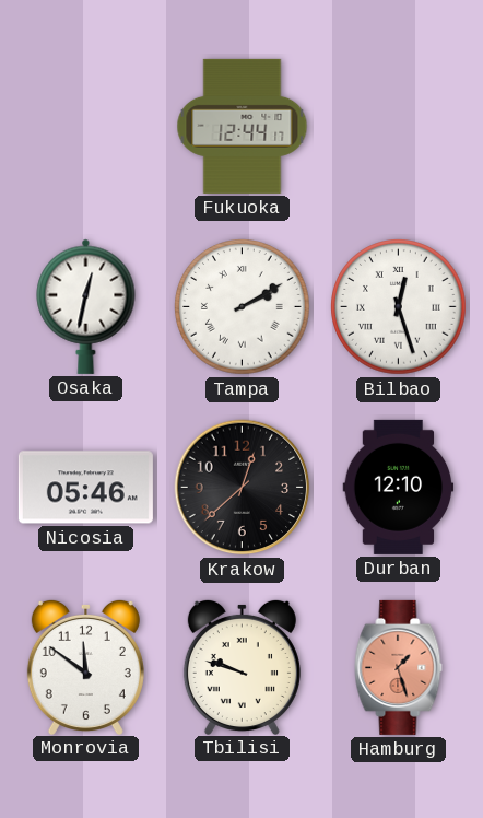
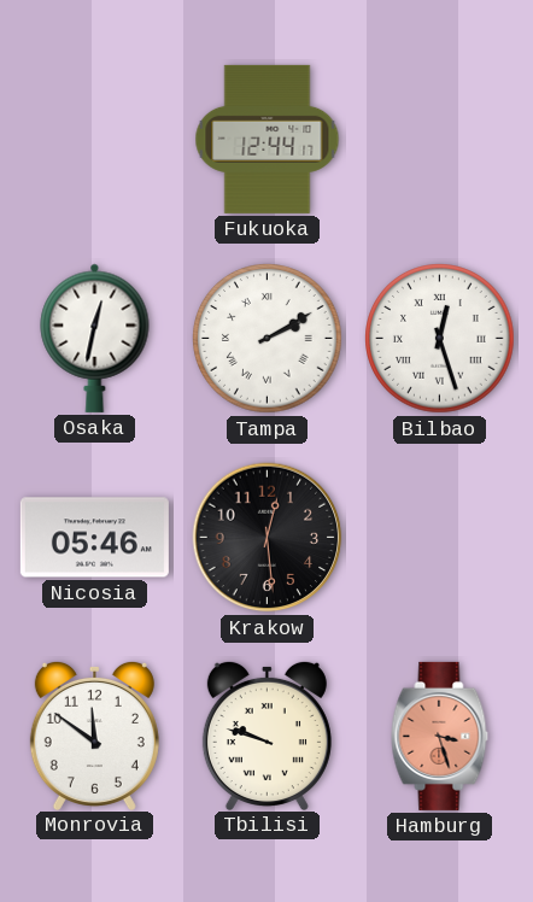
Krakow: 12:38 -> 12:29
Durban: 12:10 -> none
Hamburg: 1:27 -> 3:27
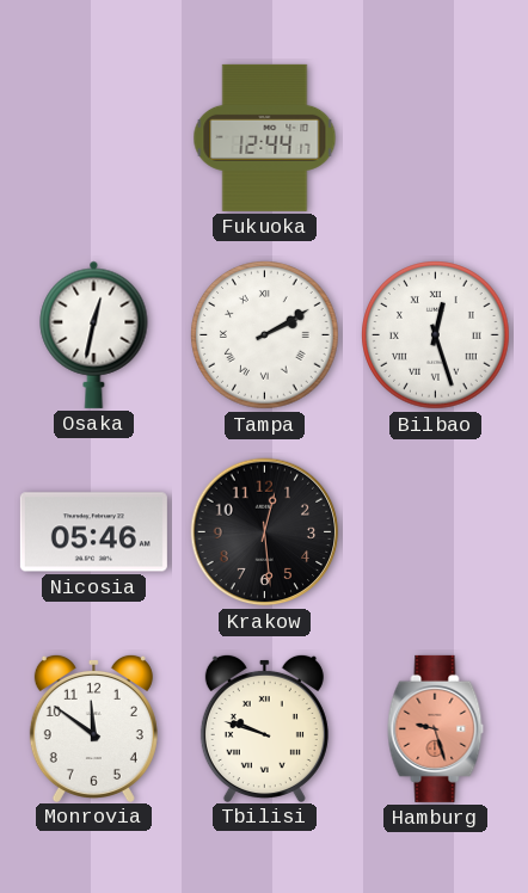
Hamburg: 3:27 -> 9:27
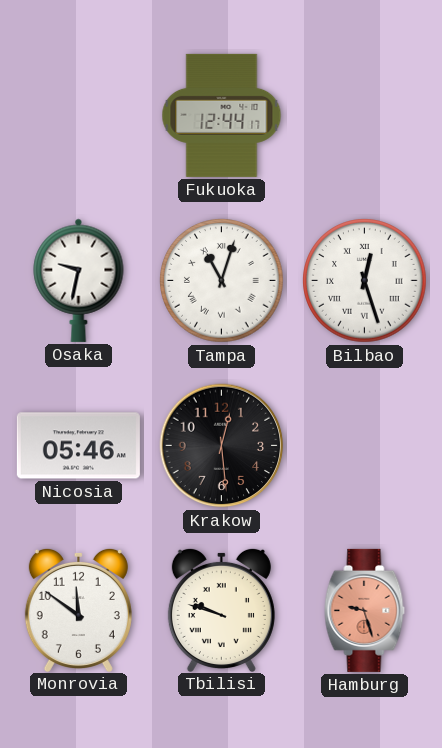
Osaka: 12:32 -> 9:32
Tampa: 2:10 -> 11:03
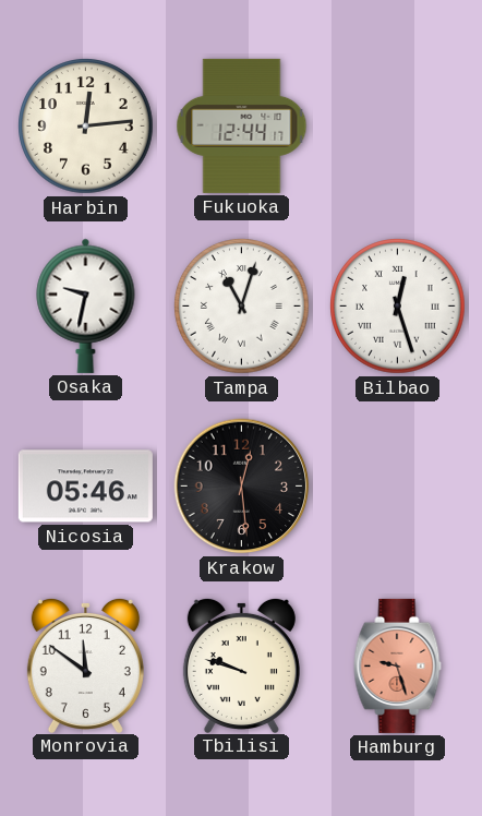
Harbin: none -> 12:14
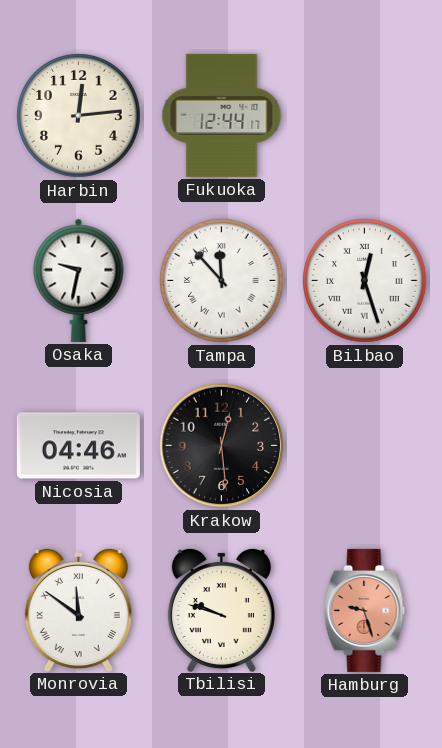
Tampa: 11:03 -> 11:53
Nicosia: 05:46 -> 04:46
Monrovia numerals: Arabic -> Roman
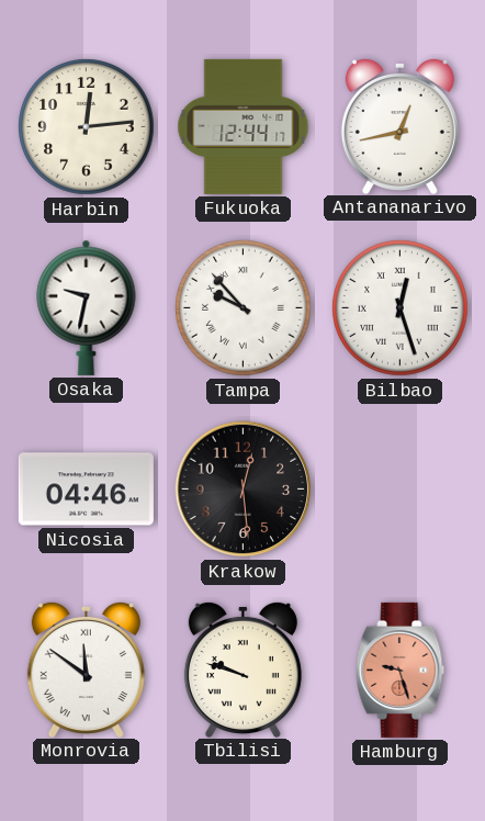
Antananarivo: none -> 12:43
Tampa: 11:53 -> 9:53
